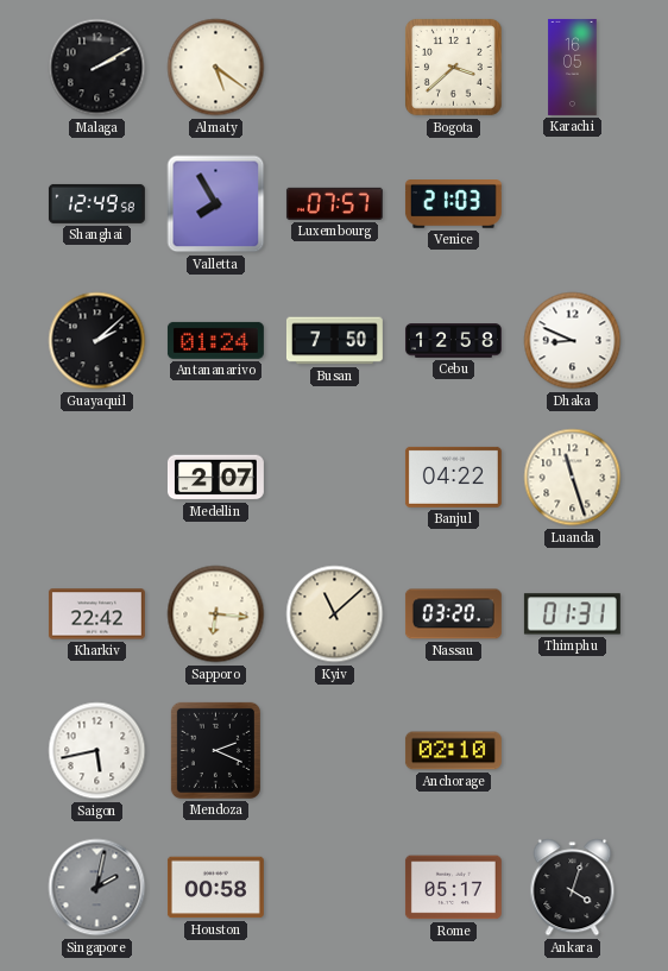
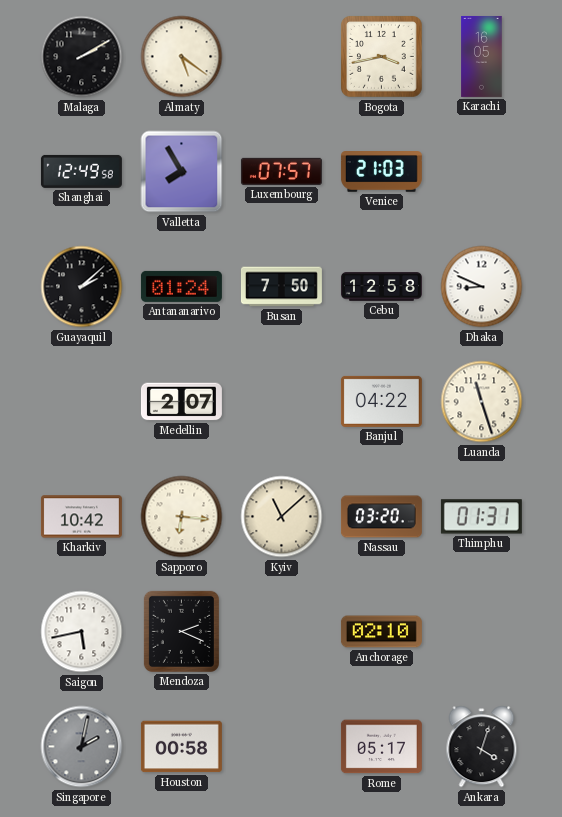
Bogota: 3:38 -> 3:43
Kharkiv: 22:42 -> 10:42
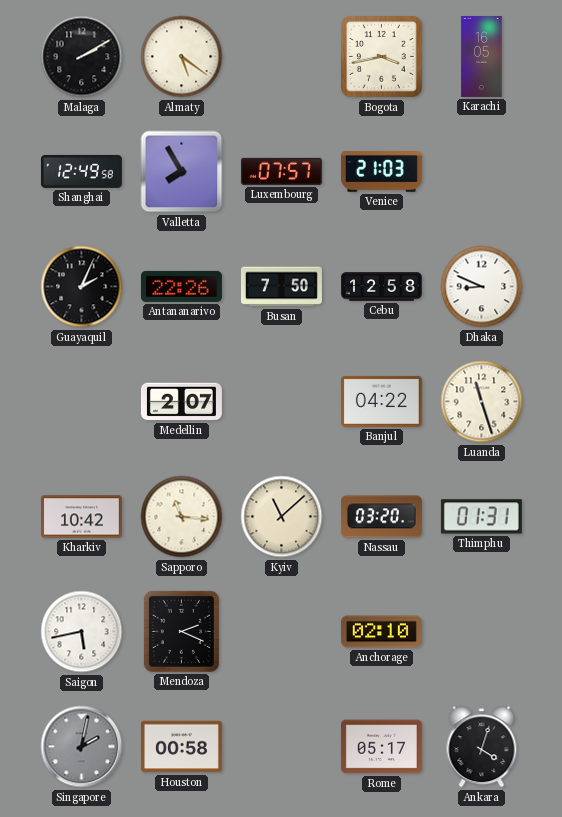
Guayaquil: 2:08 -> 2:04
Antananarivo: 01:24 -> 22:26
Sapporo: 6:16 -> 11:16
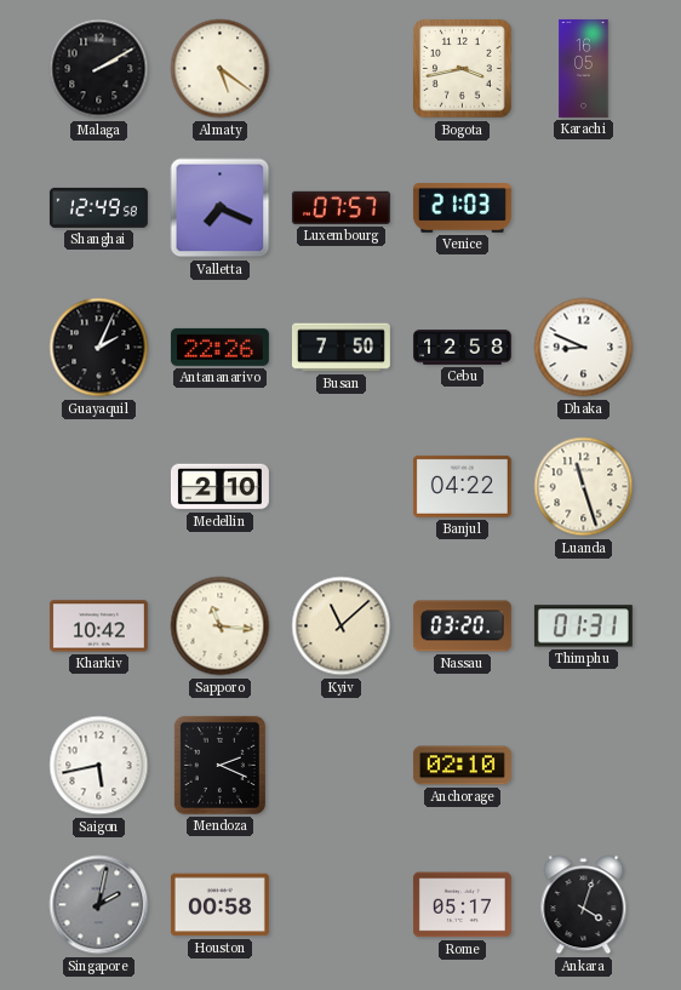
Valletta: 7:55 -> 7:19
Medellin: 2:07 -> 2:10
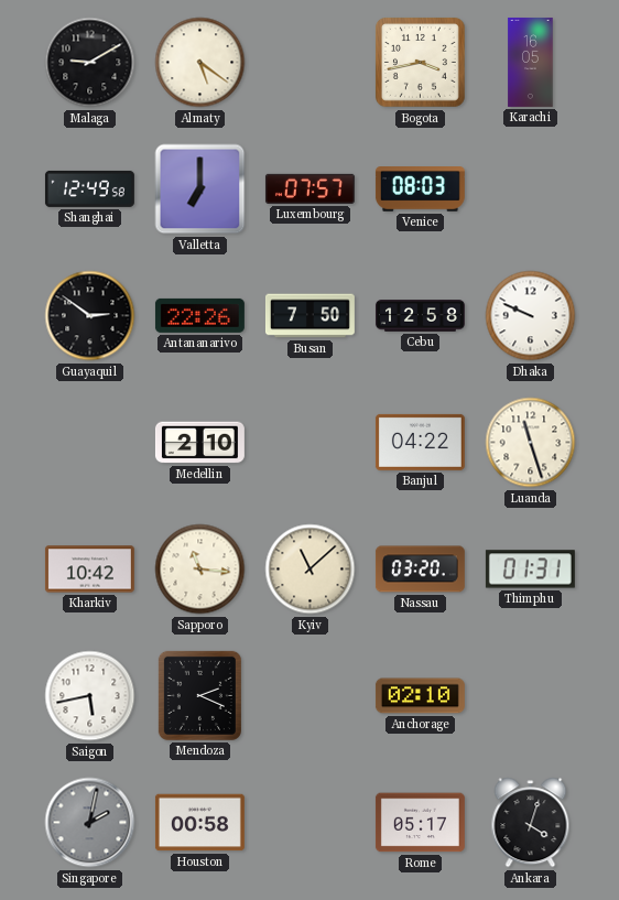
Malaga: 2:10 -> 9:10
Valletta: 7:19 -> 7:00
Venice: 21:03 -> 08:03
Guayaquil: 2:04 -> 2:51
Dhaka: 8:49 -> 9:49
